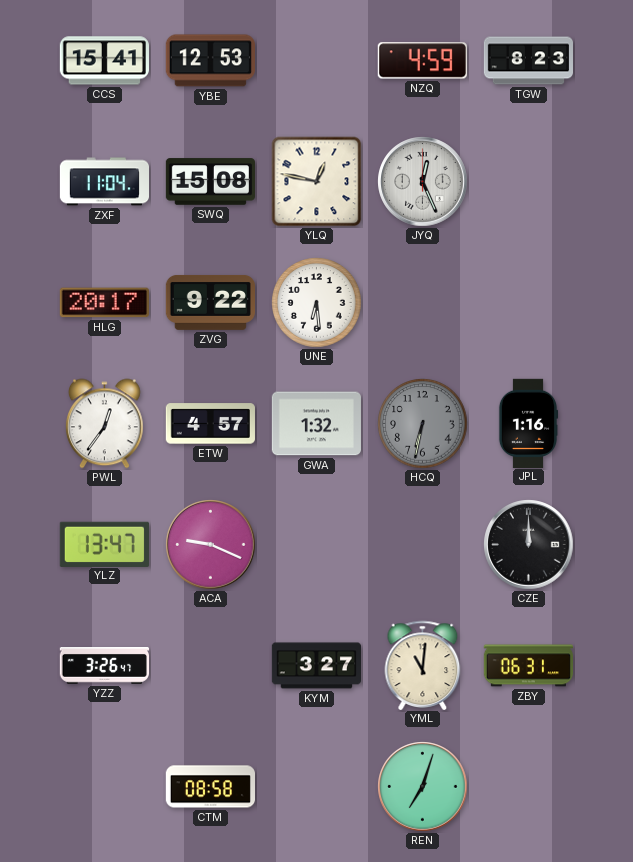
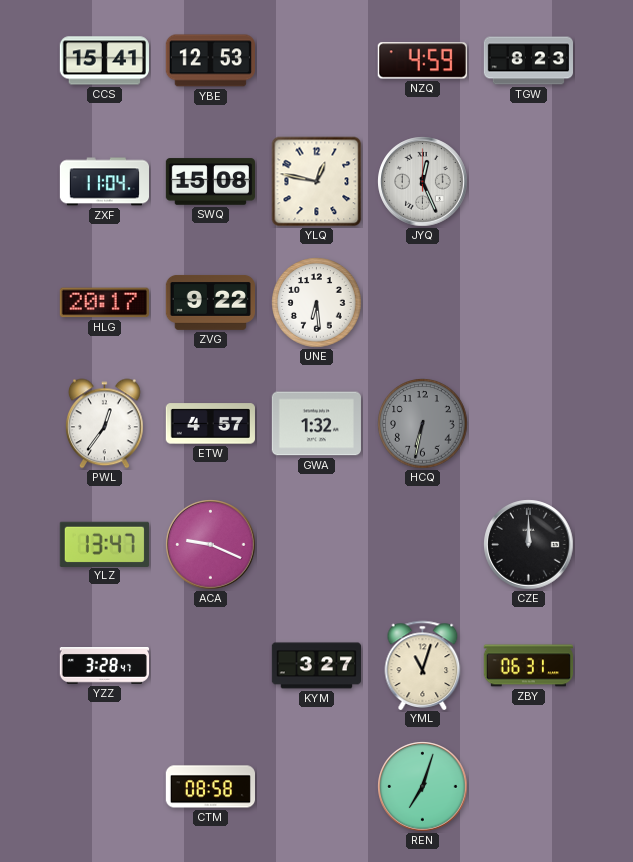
JPL: 1:16 -> none
YZZ: 3:26 -> 3:28
YML: 11:01 -> 11:03
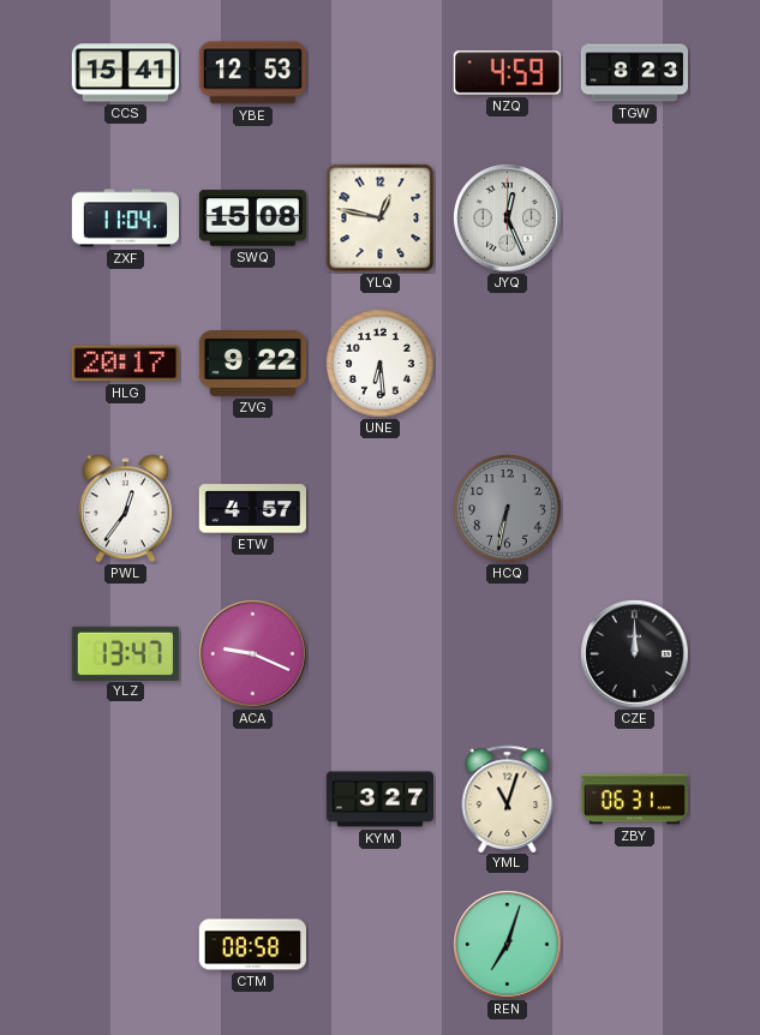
GWA: 1:32 -> none
YZZ: 3:28 -> none
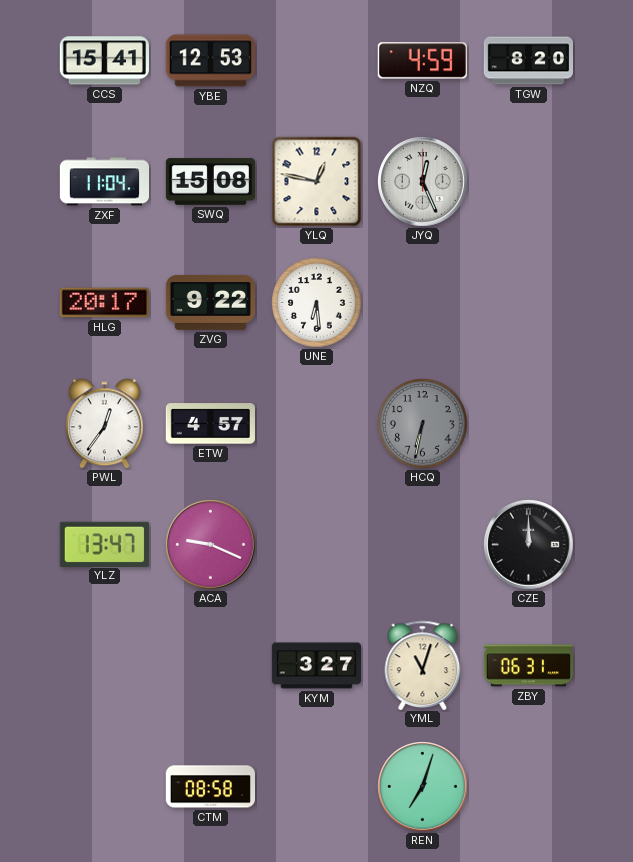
TGW: 8:23 -> 8:20
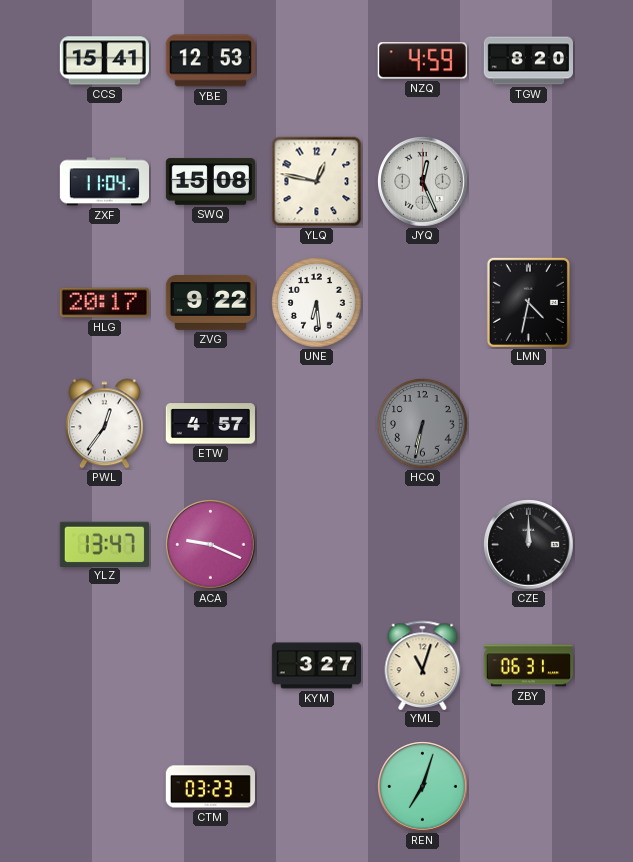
LMN: none -> 4:32
CTM: 08:58 -> 03:23
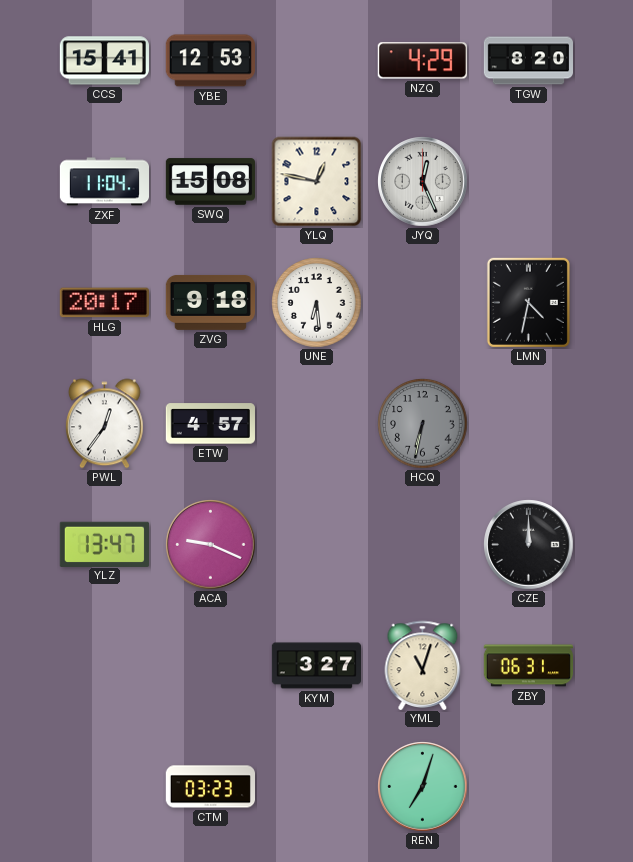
NZQ: 4:59 -> 4:29
ZVG: 9:22 -> 9:18
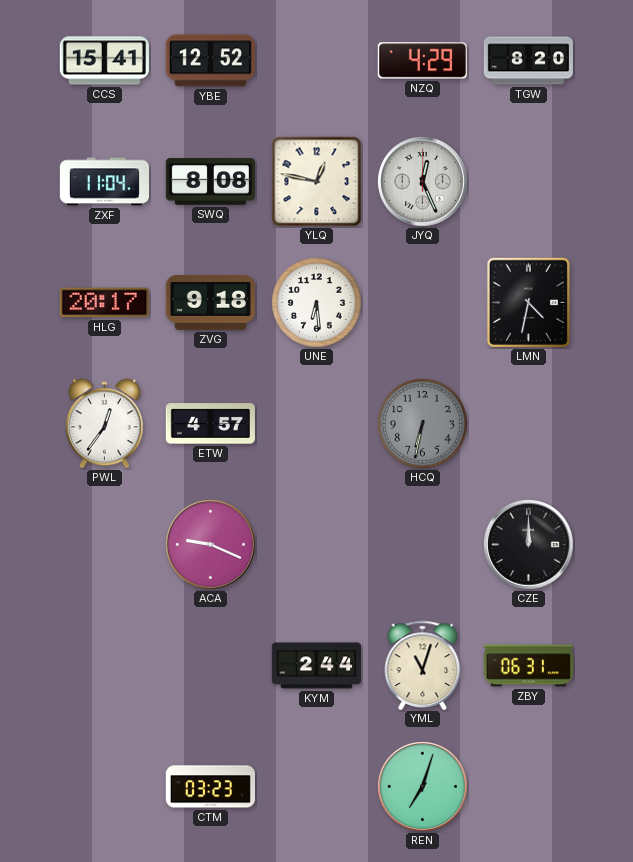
YBE: 12:53 -> 12:52
SWQ: 15:08 -> 8:08
YLZ: 13:47 -> none
KYM: 3:27 -> 2:44
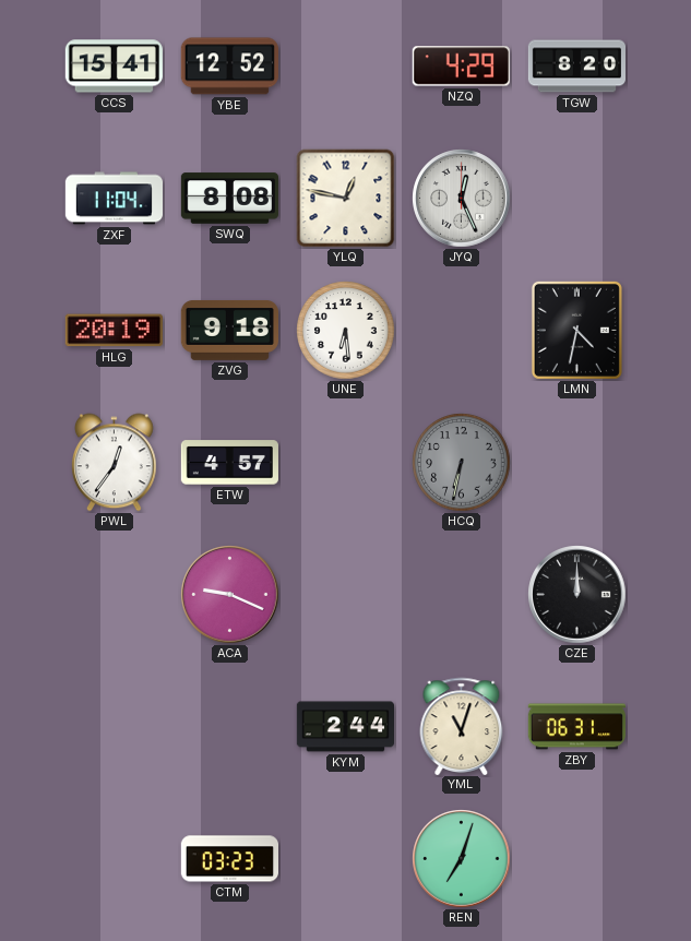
HLG: 20:17 -> 20:19
